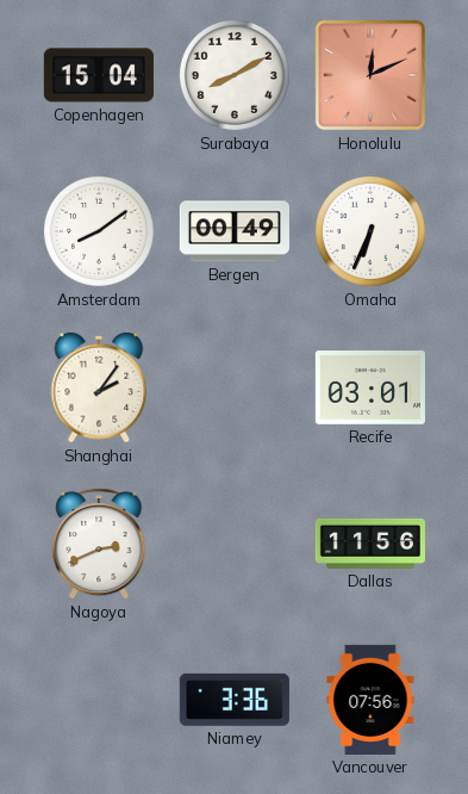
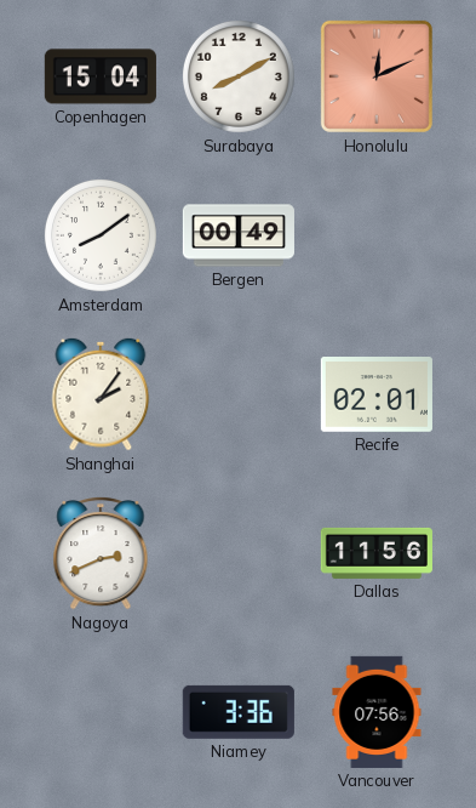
Omaha: 6:34 -> none
Recife: 03:01 -> 02:01
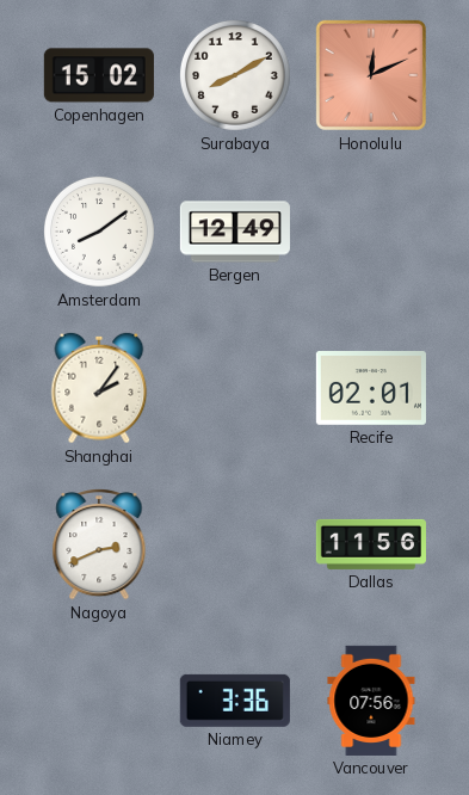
Copenhagen: 15:04 -> 15:02
Bergen: 00:49 -> 12:49
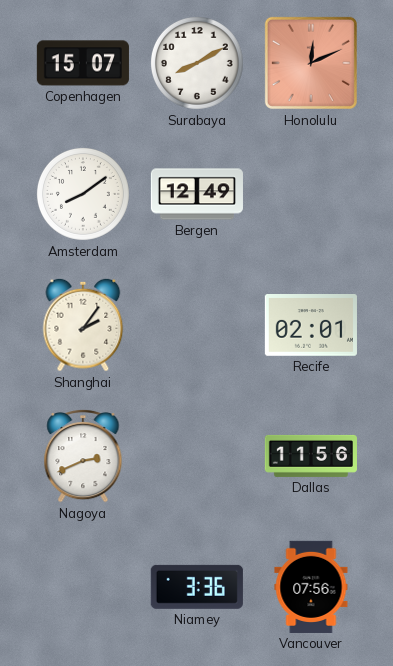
Copenhagen: 15:02 -> 15:07
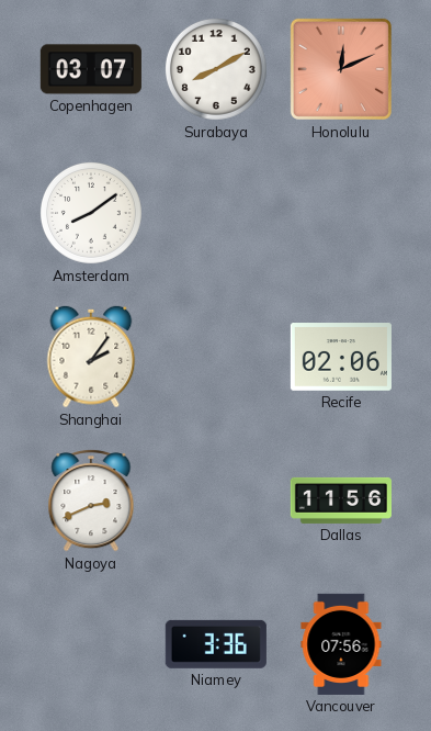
Copenhagen: 15:07 -> 03:07
Bergen: 12:49 -> none
Recife: 02:01 -> 02:06
